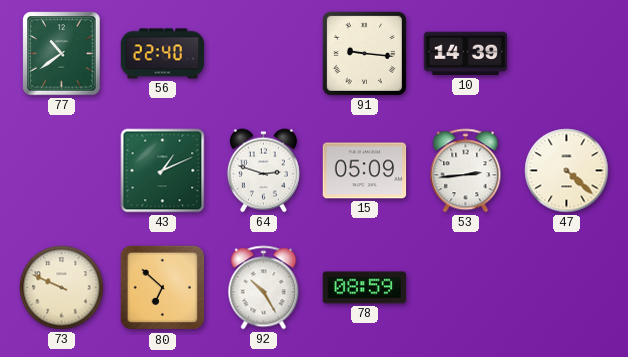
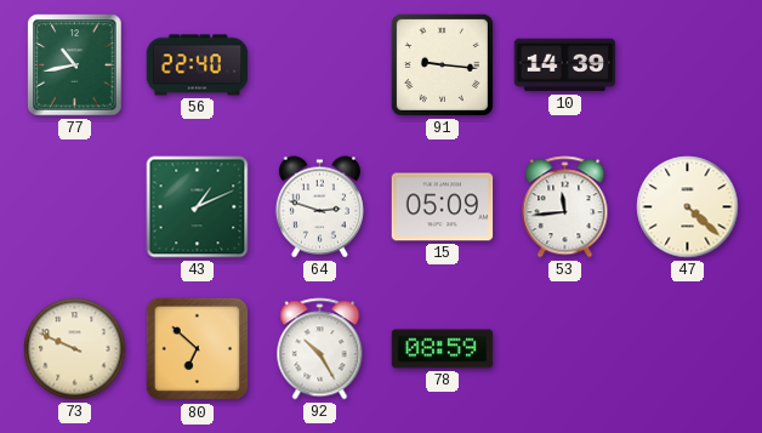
77: 10:39 -> 10:43
53: 2:44 -> 11:44
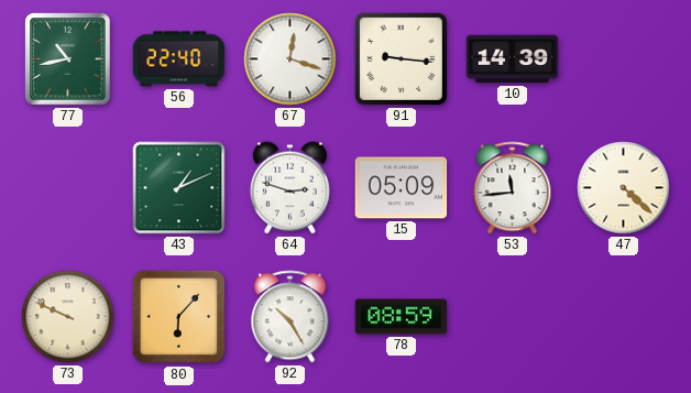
67: none -> 12:18
80: 6:52 -> 6:07
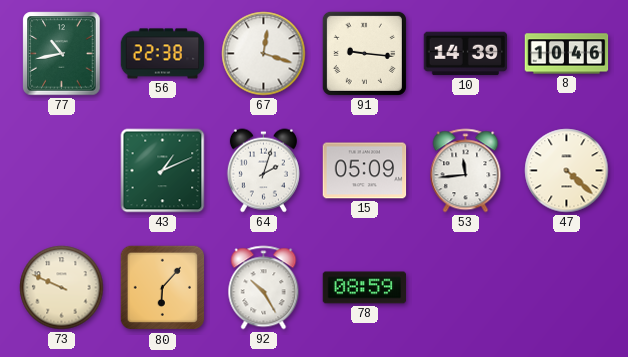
56: 22:40 -> 22:38
8: none -> 10:46
64: 2:48 -> 2:03
